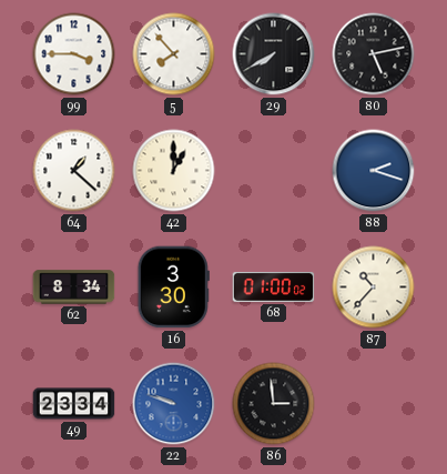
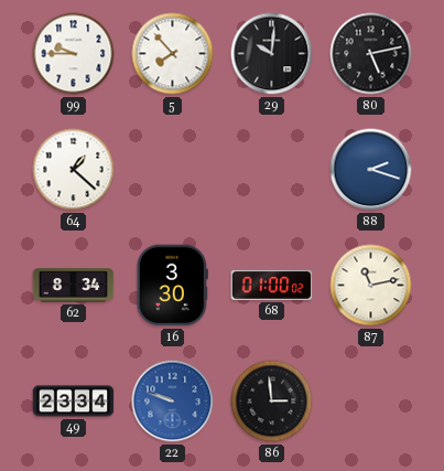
99: 3:45 -> 9:45
29: 7:40 -> 10:01
42: 1:00 -> none
87: 10:37 -> 11:13
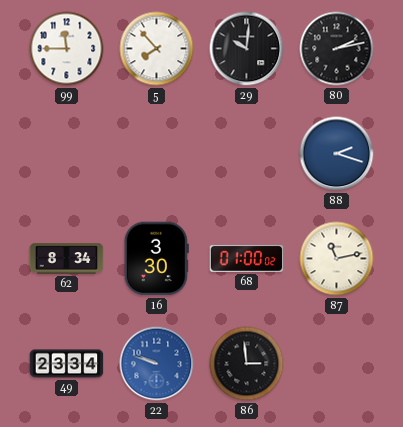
99: 9:45 -> 11:45
80: 5:13 -> 2:13
64: 1:22 -> none
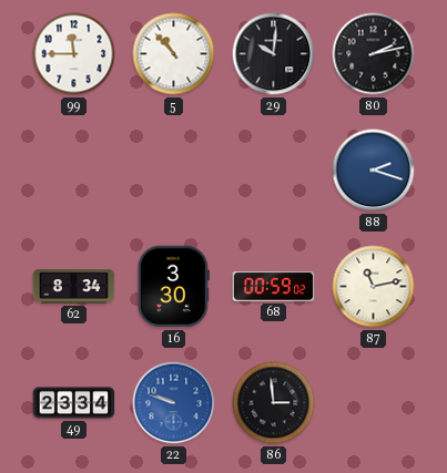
5: 7:53 -> 10:53
68: 01:00 -> 00:59
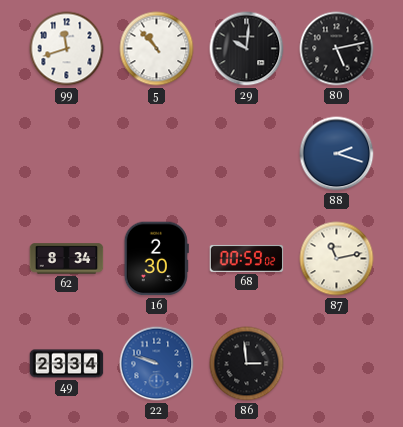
99: 11:45 -> 11:42
80: 2:13 -> 5:13
16: 3:30 -> 2:30
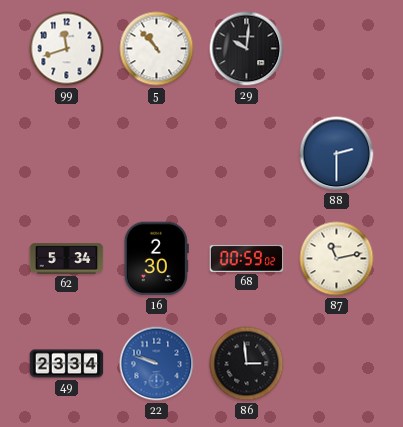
80: 5:13 -> none
88: 2:18 -> 2:30
62: 8:34 -> 5:34
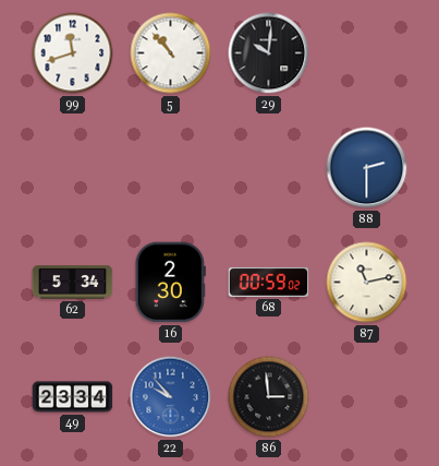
22: 9:48 -> 9:53
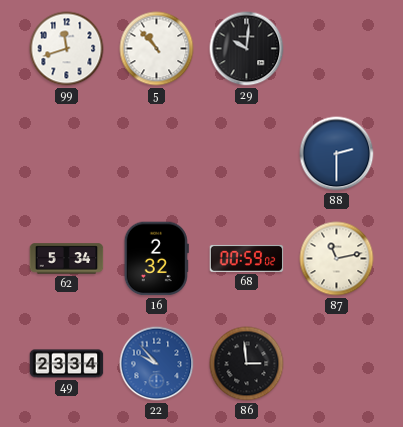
16: 2:30 -> 2:32
